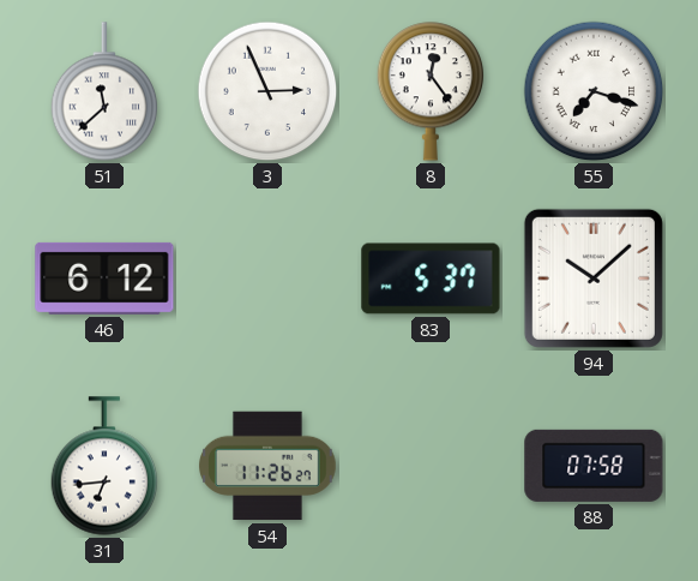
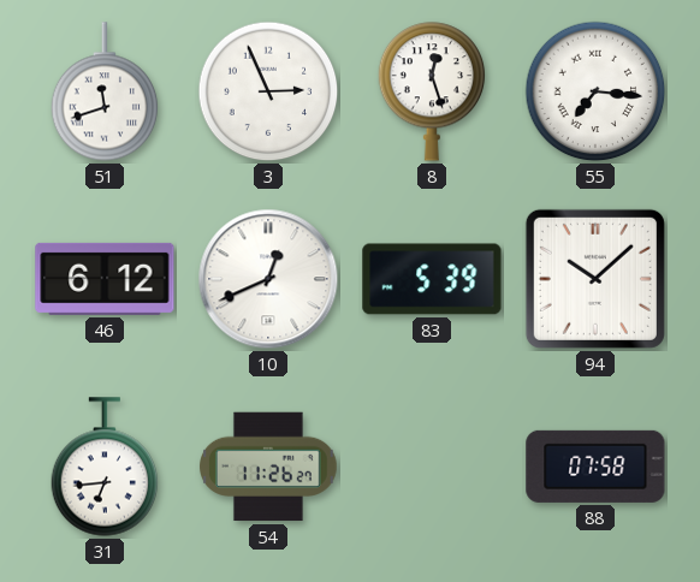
51: 11:38 -> 11:42
8: 12:24 -> 12:27
55: 7:18 -> 7:16
10: none -> 12:41
83: 5:37 -> 5:39
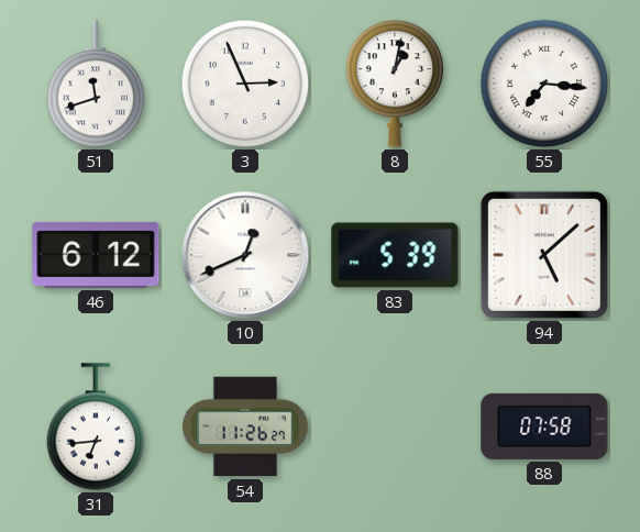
8: 12:27 -> 1:02
94: 10:08 -> 5:08
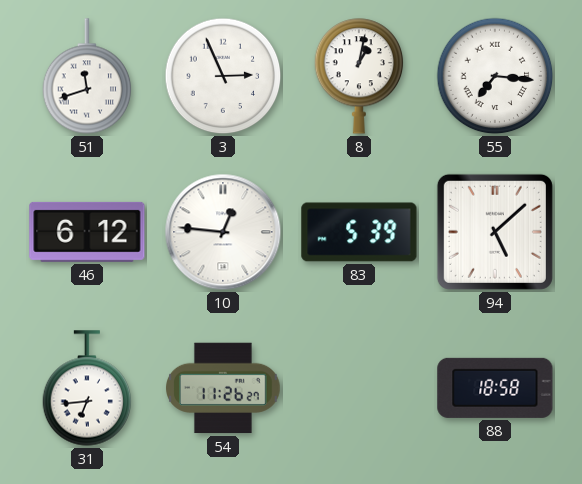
10: 12:41 -> 12:46
88: 07:58 -> 18:58
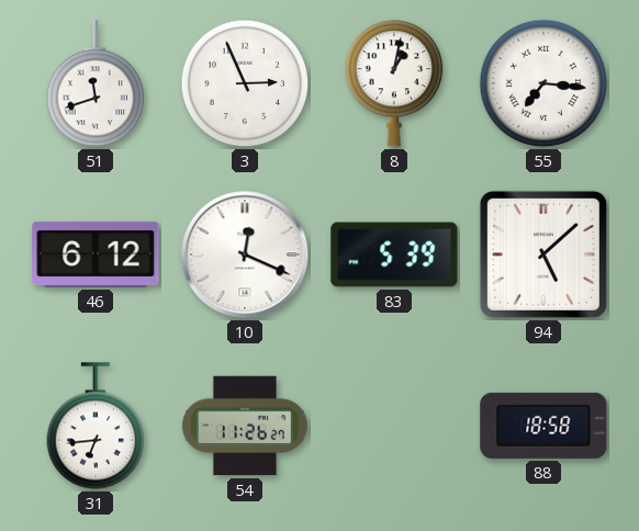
10: 12:46 -> 12:19
